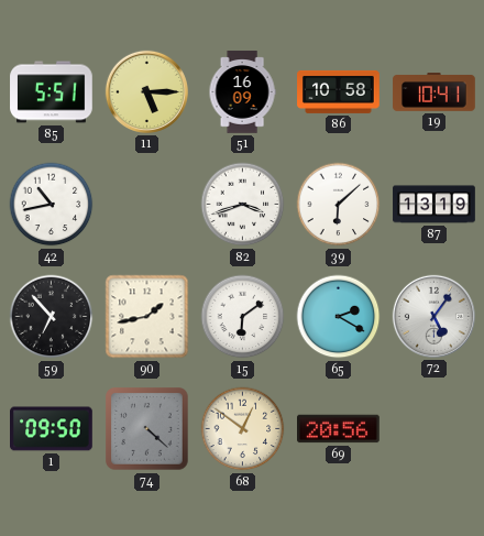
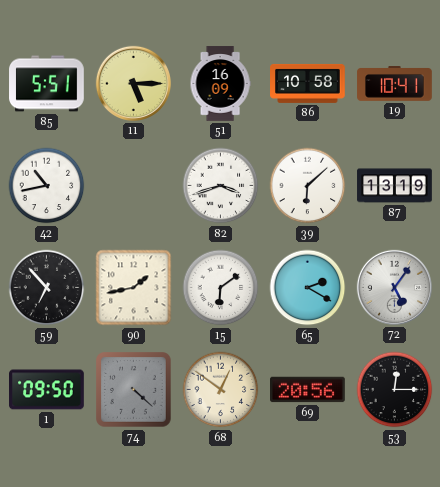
53: none -> 12:15
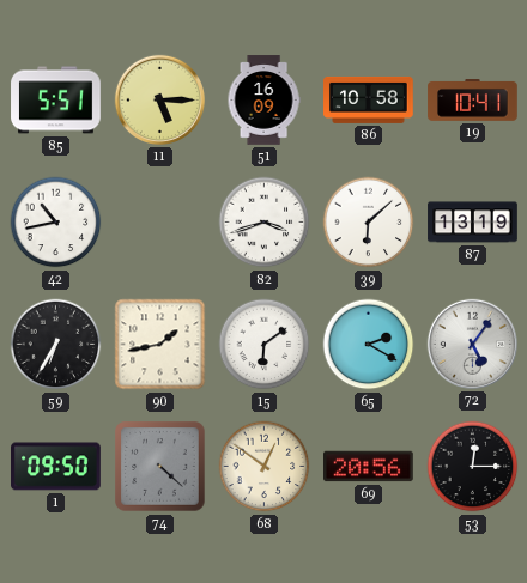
59: 6:53 -> 6:35
